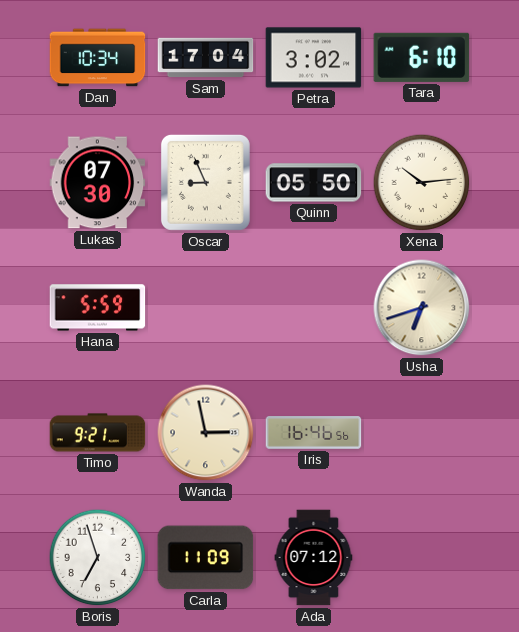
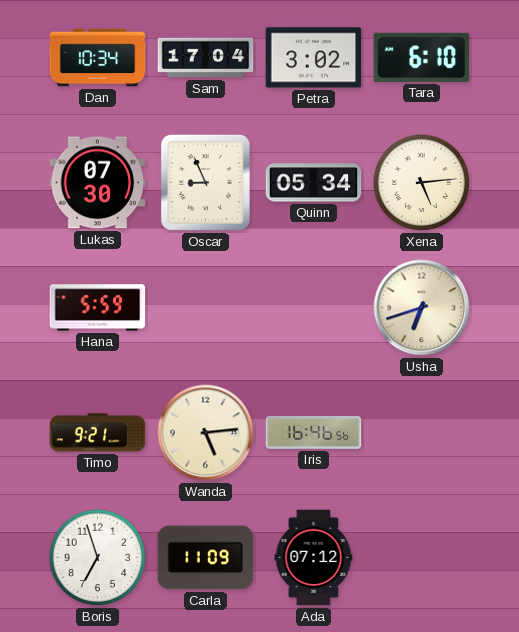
Quinn: 05:50 -> 05:34
Xena: 10:14 -> 5:14
Wanda: 2:58 -> 5:14
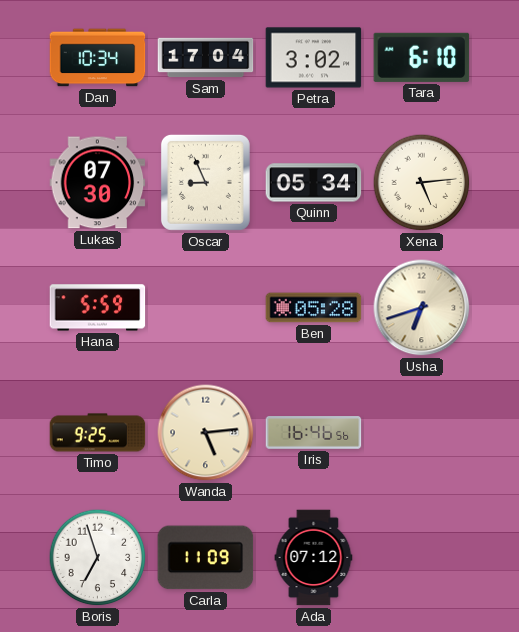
Ben: none -> 05:28
Timo: 9:21 -> 9:25
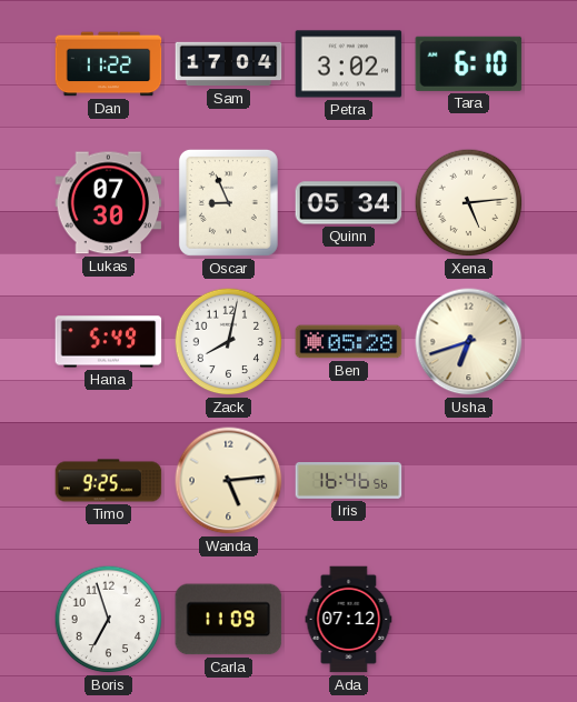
Dan: 10:34 -> 11:22
Hana: 5:59 -> 5:49
Zack: none -> 8:02
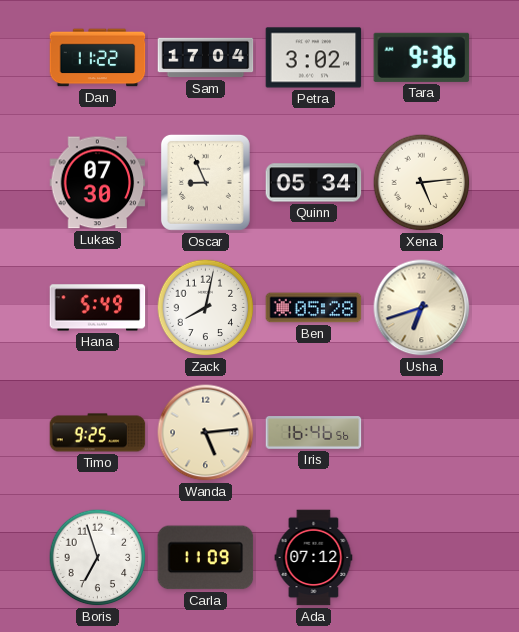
Tara: 6:10 -> 9:36
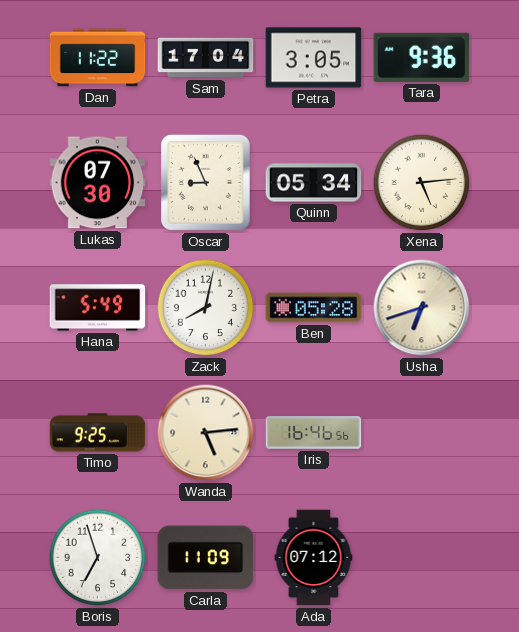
Petra: 3:02 -> 3:05
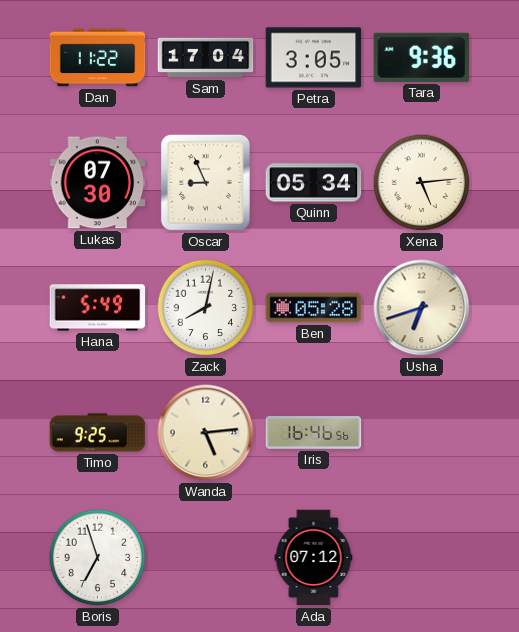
Carla: 11:09 -> none
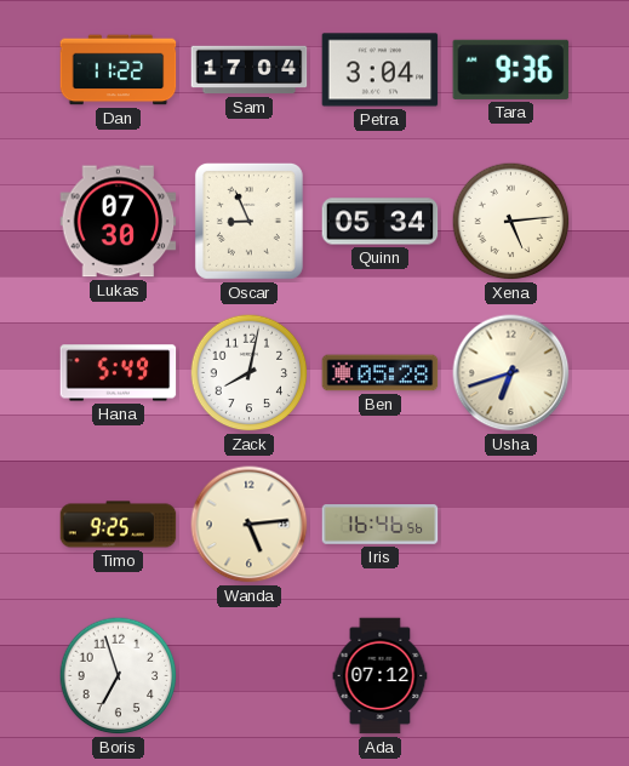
Petra: 3:05 -> 3:04
